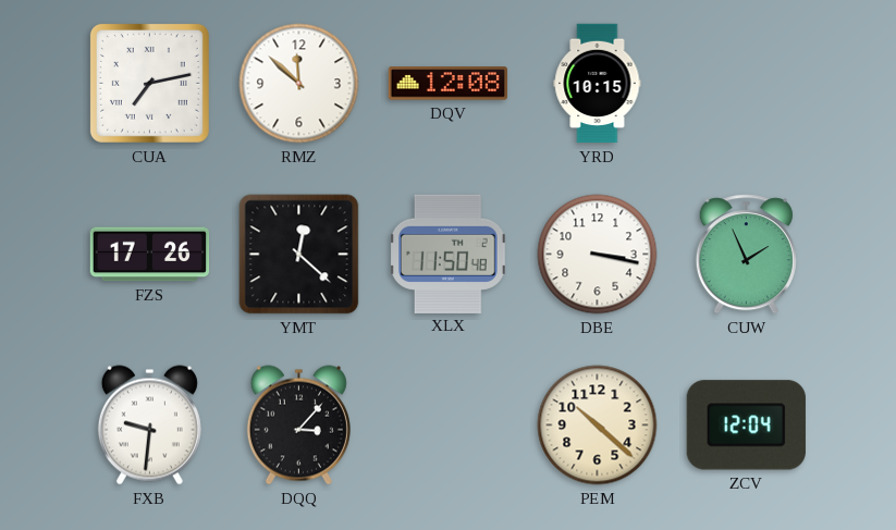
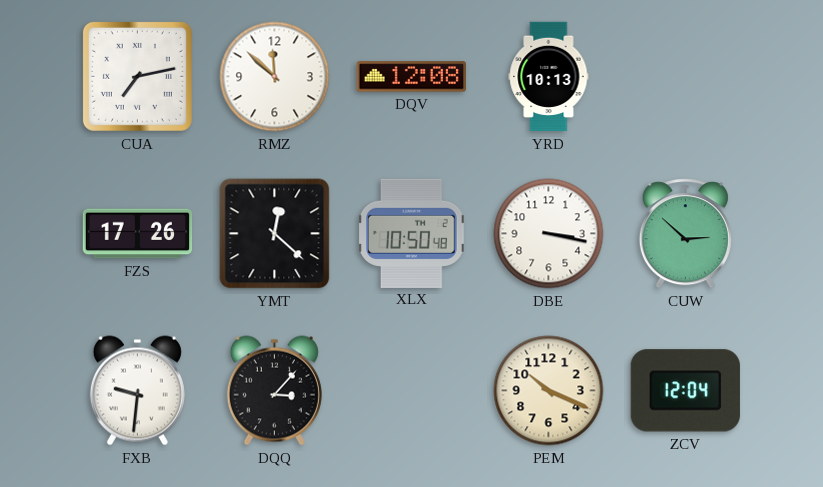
YRD: 10:15 -> 10:13
XLX: 11:50 -> 10:50
CUW: 1:56 -> 2:52
PEM: 10:22 -> 10:19
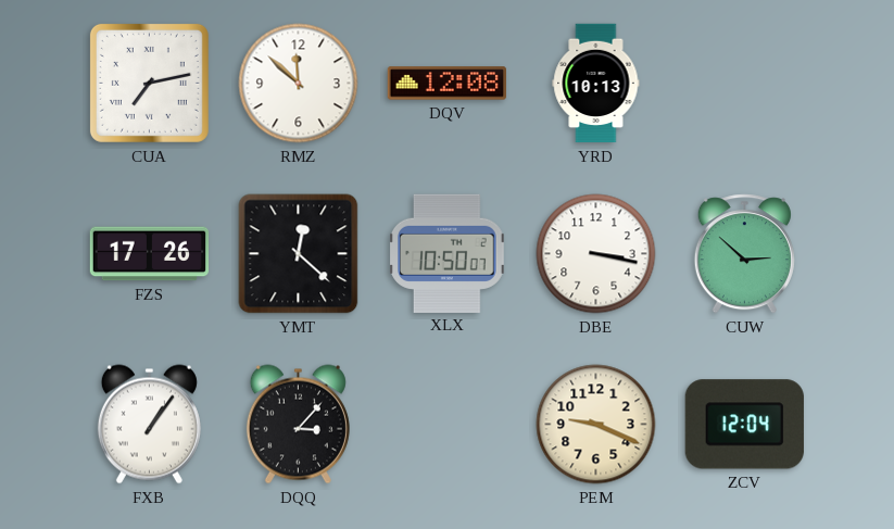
XLX: 10:50:48 -> 10:50:07
FXB: 9:31 -> 1:06
PEM: 10:19 -> 9:19
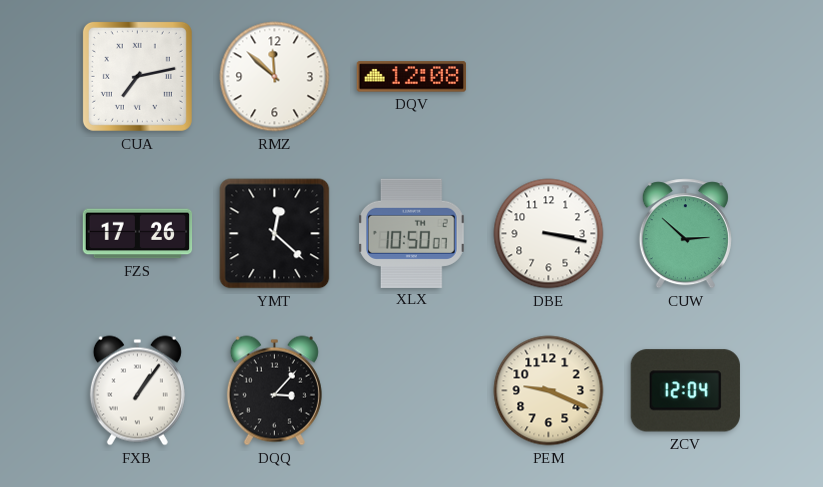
YRD: 10:13 -> none
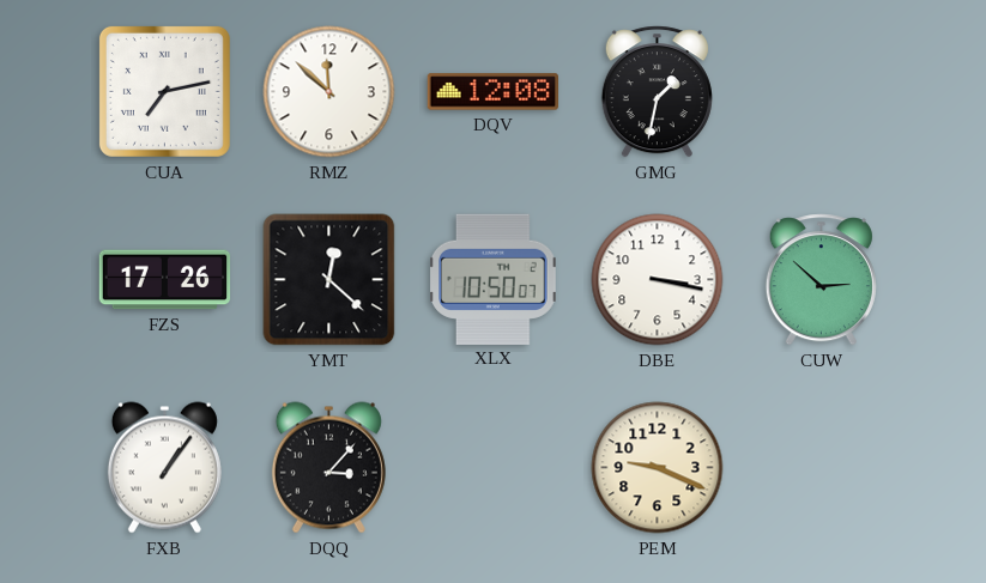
GMG: none -> 1:32
ZCV: 12:04 -> none
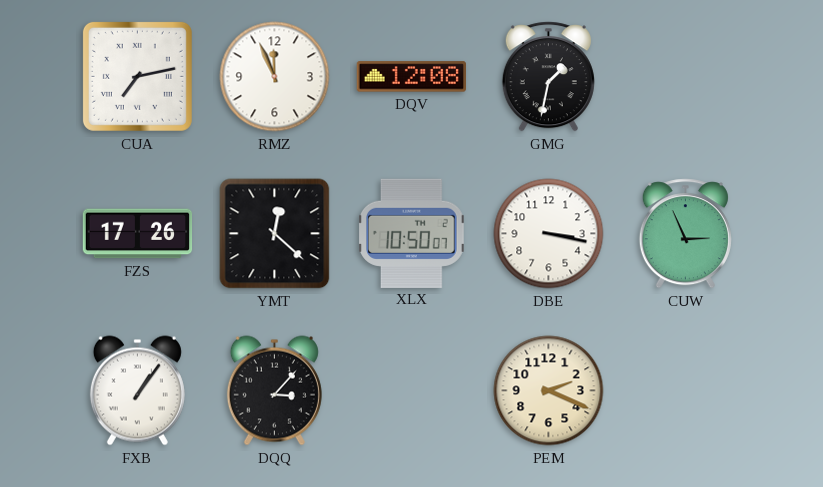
RMZ: 11:52 -> 11:56
CUW: 2:52 -> 2:56
PEM: 9:19 -> 2:19
